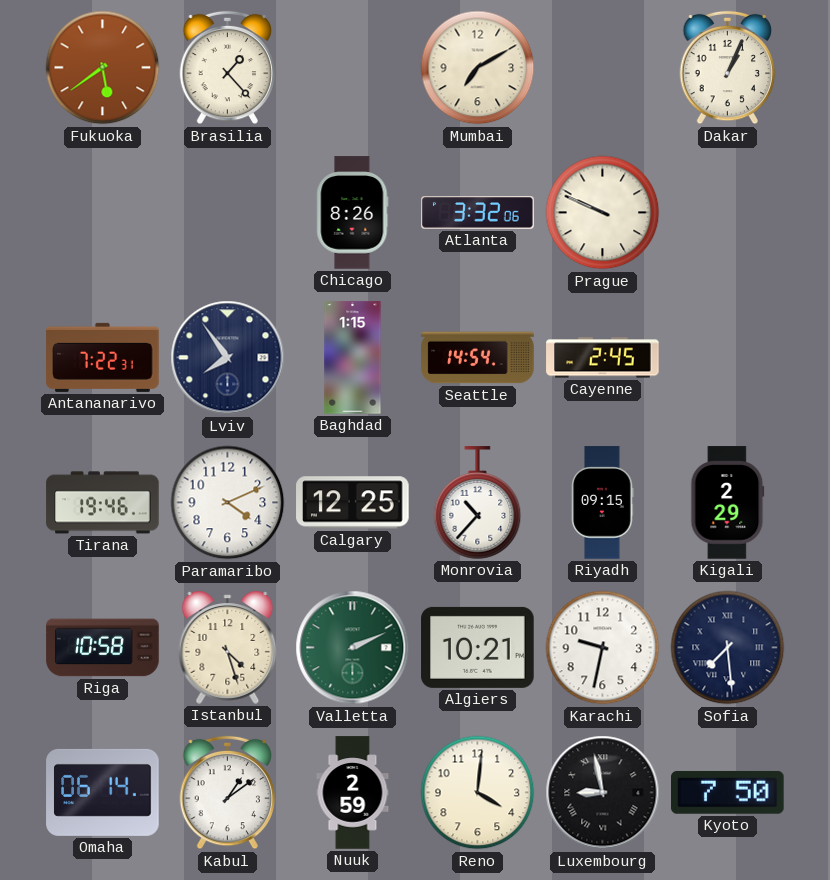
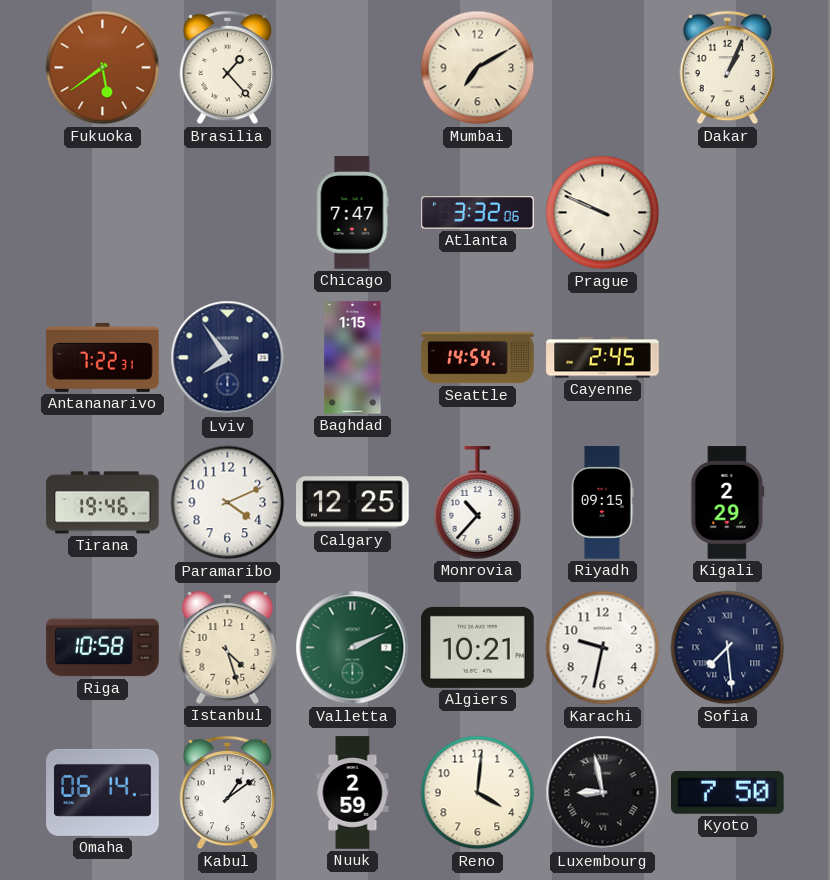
Chicago: 8:26 -> 7:47
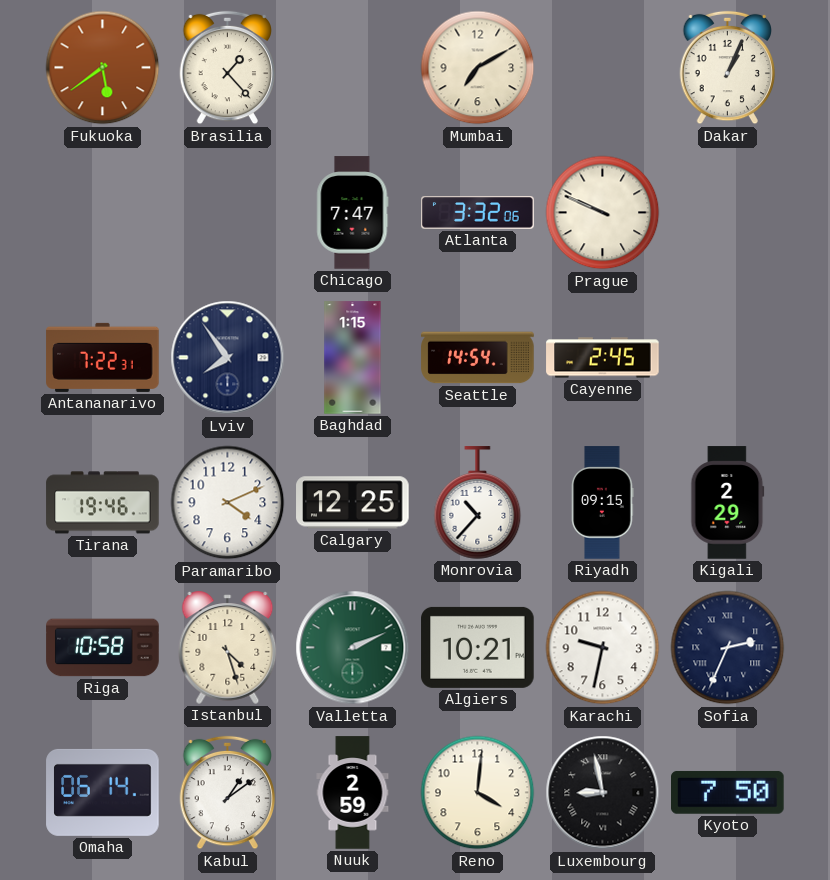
Sofia: 7:29 -> 2:34
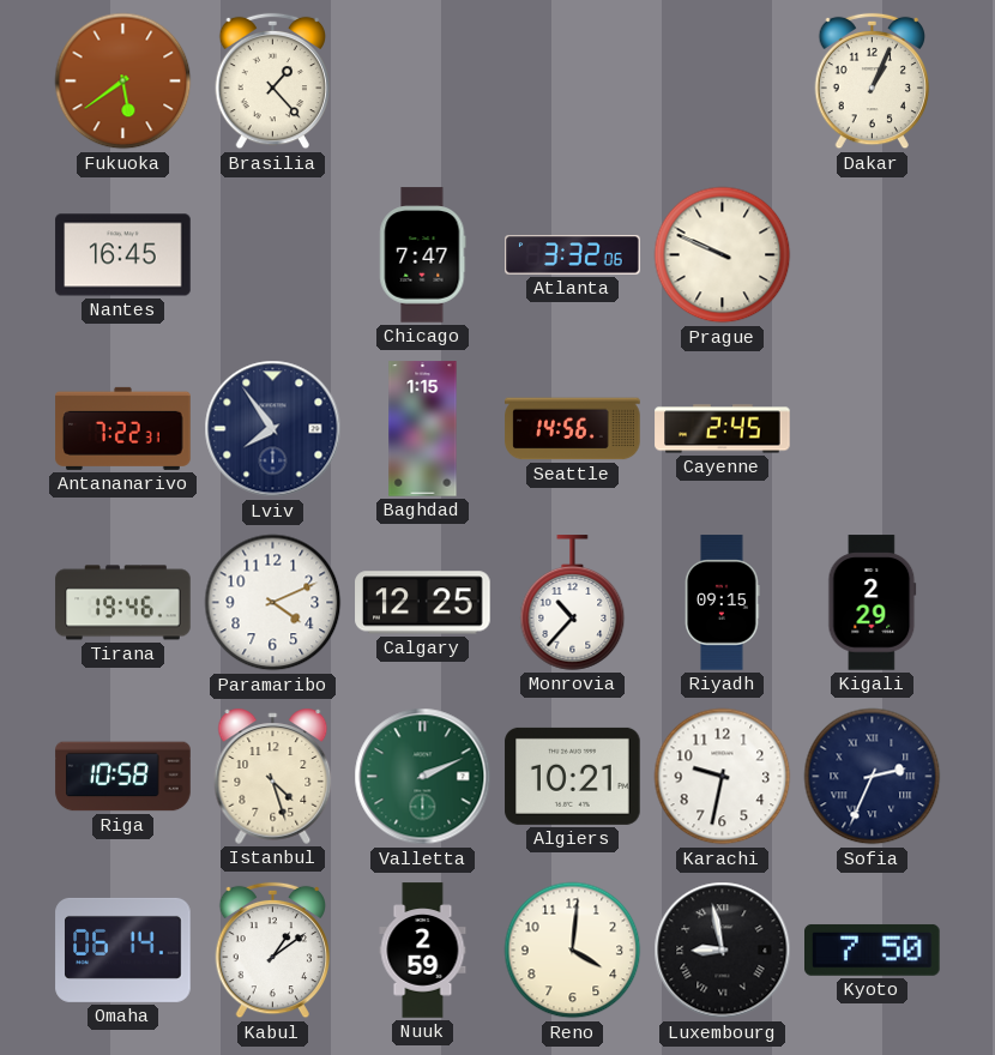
Mumbai: 7:10 -> none
Nantes: none -> 16:45
Seattle: 14:54 -> 14:56
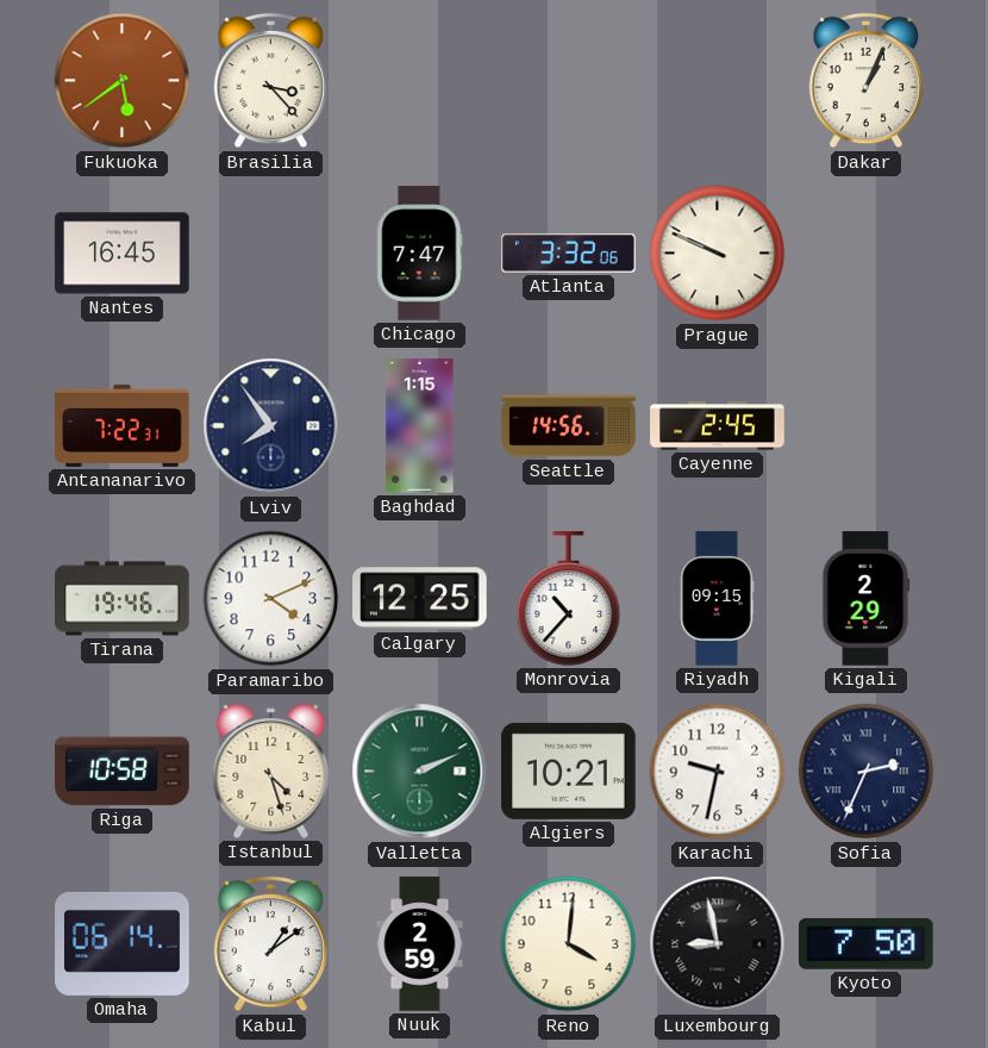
Brasilia: 1:23 -> 3:23
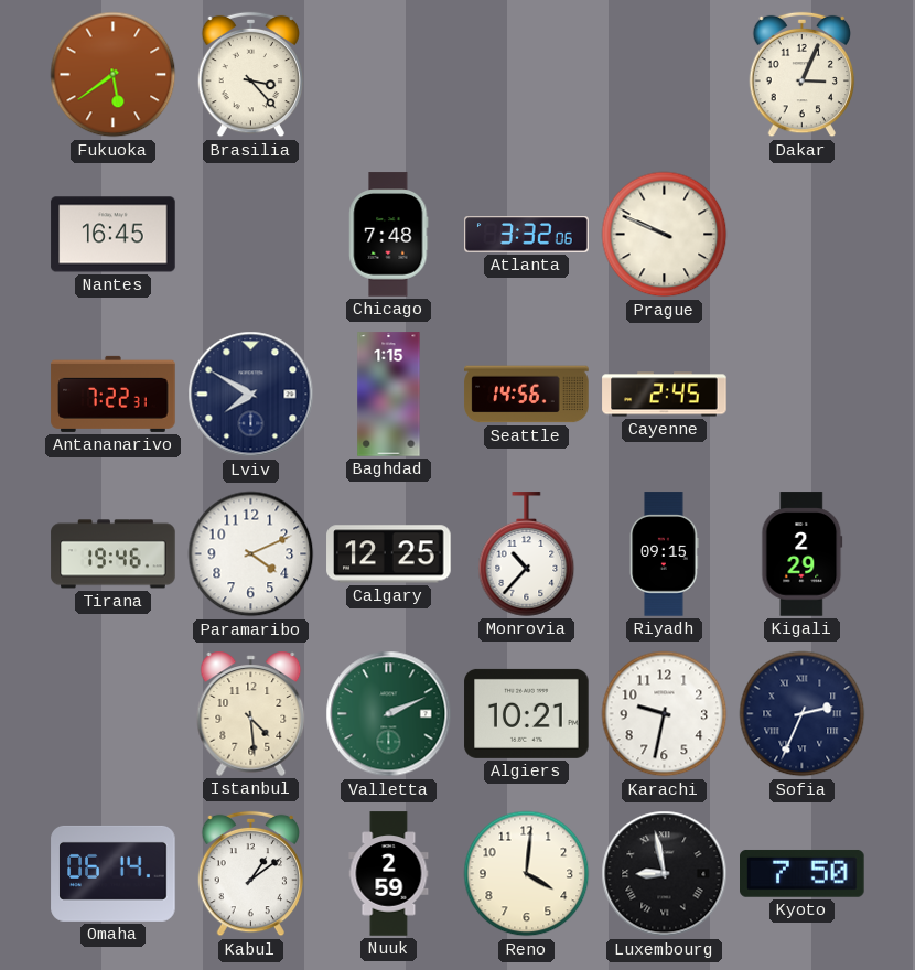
Dakar: 1:04 -> 3:04
Chicago: 7:47 -> 7:48
Lviv: 7:54 -> 7:50
Riga: 10:58 -> none
Istanbul: 4:27 -> 4:29
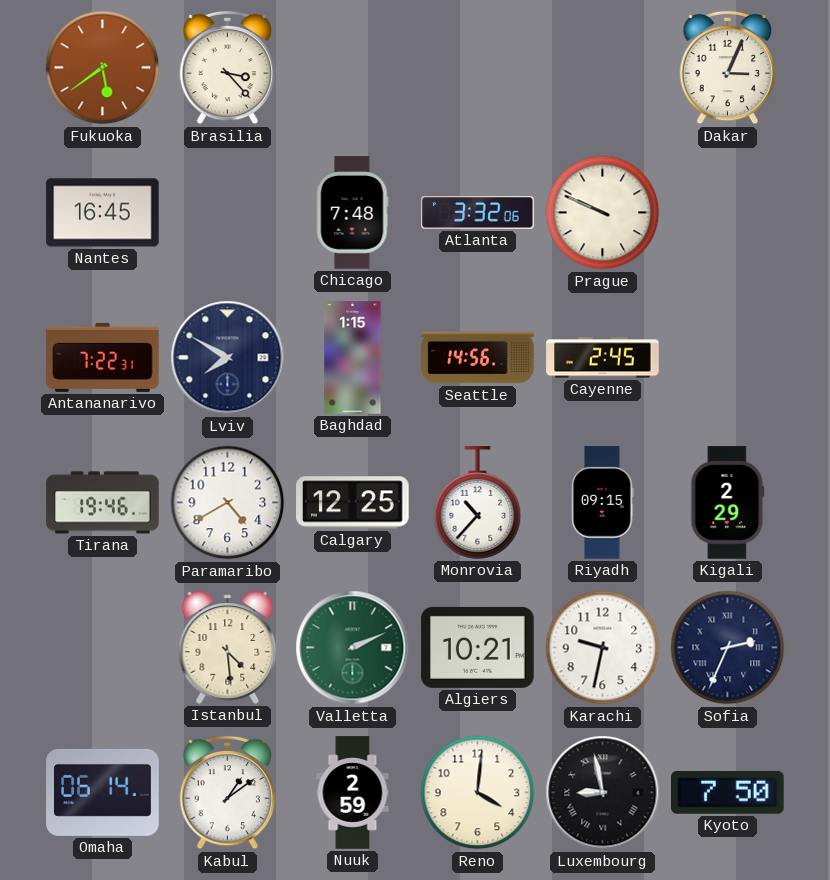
Paramaribo: 4:11 -> 4:40
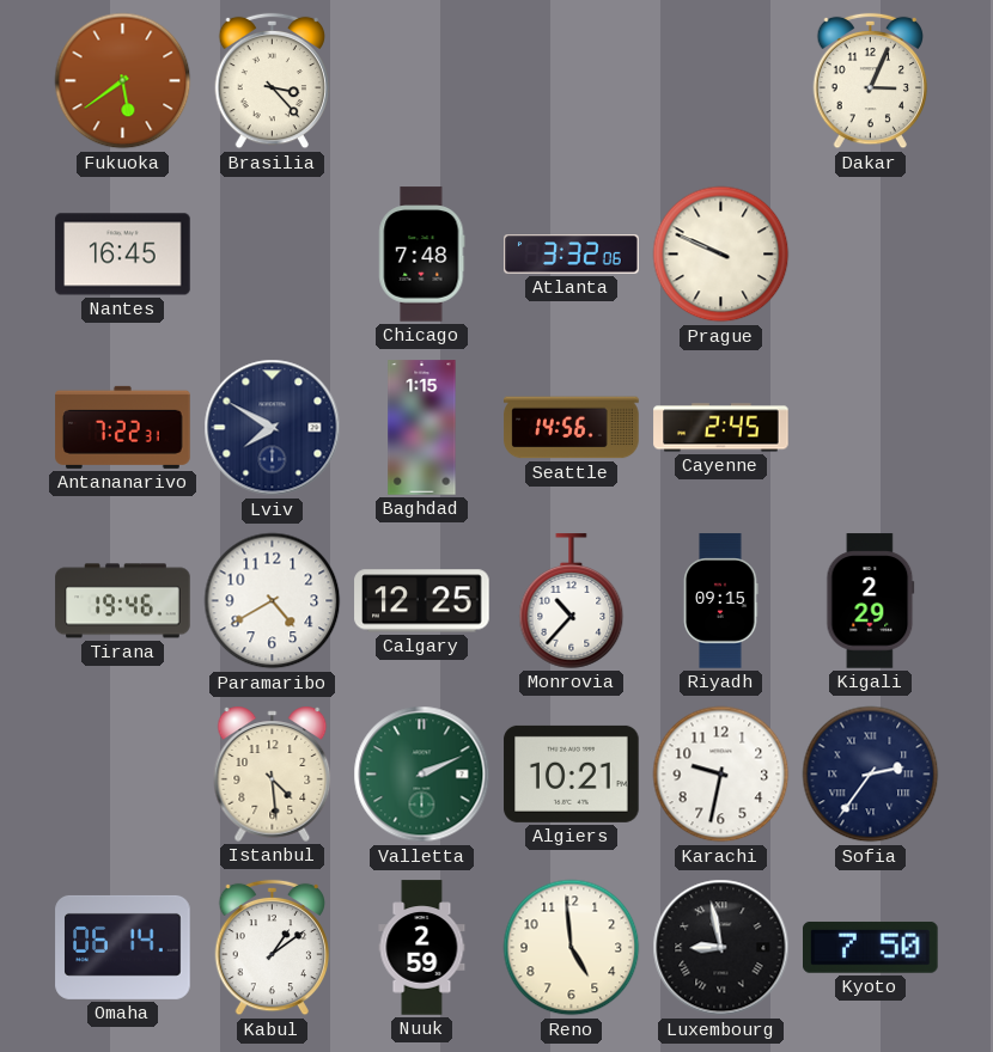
Sofia: 2:34 -> 2:36
Reno: 4:01 -> 4:59
